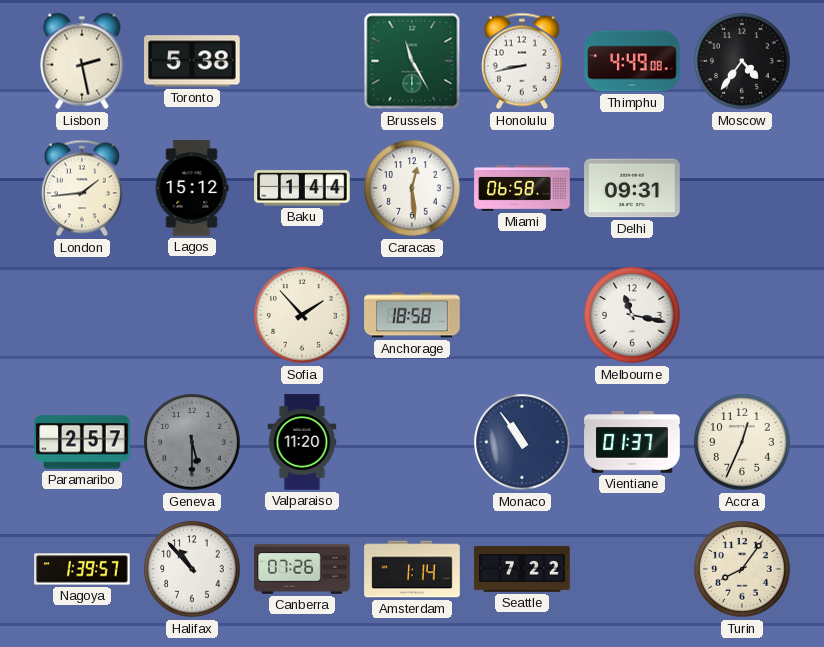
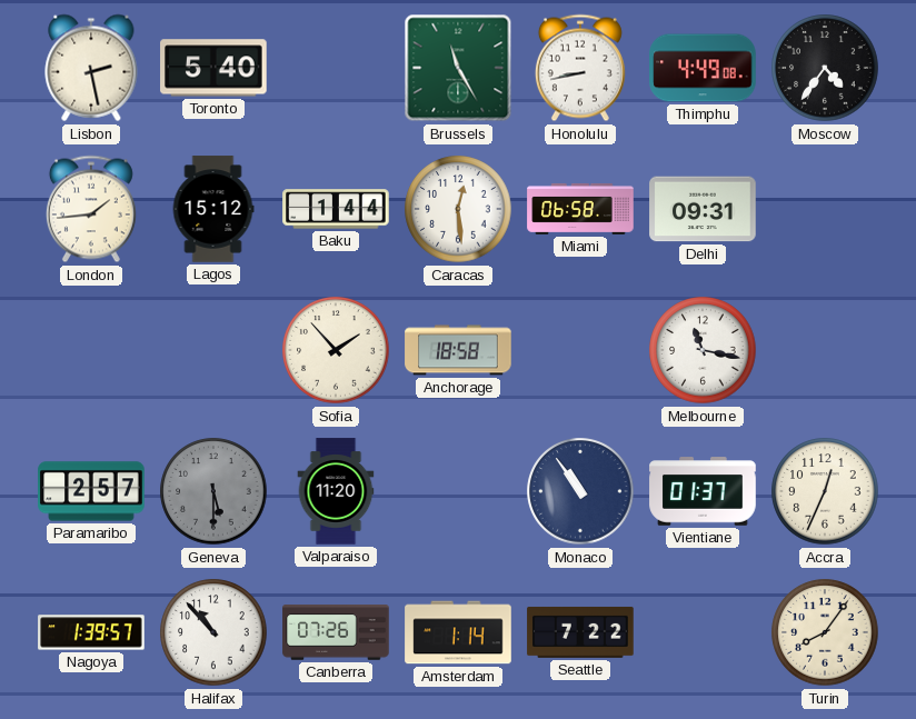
Toronto: 5:38 -> 5:40
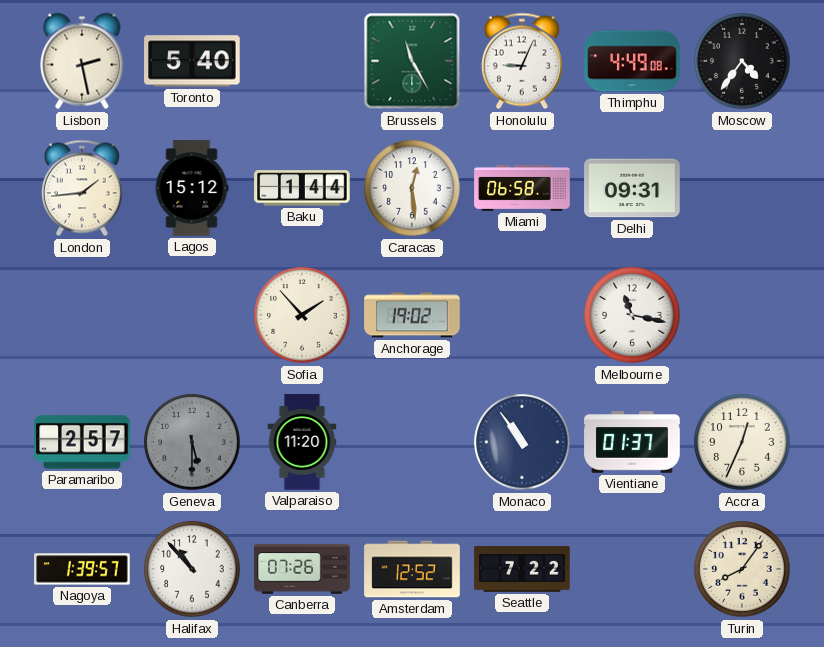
Honolulu: 8:43 -> 9:04
Anchorage: 18:58 -> 19:02
Amsterdam: 1:14 -> 12:52
